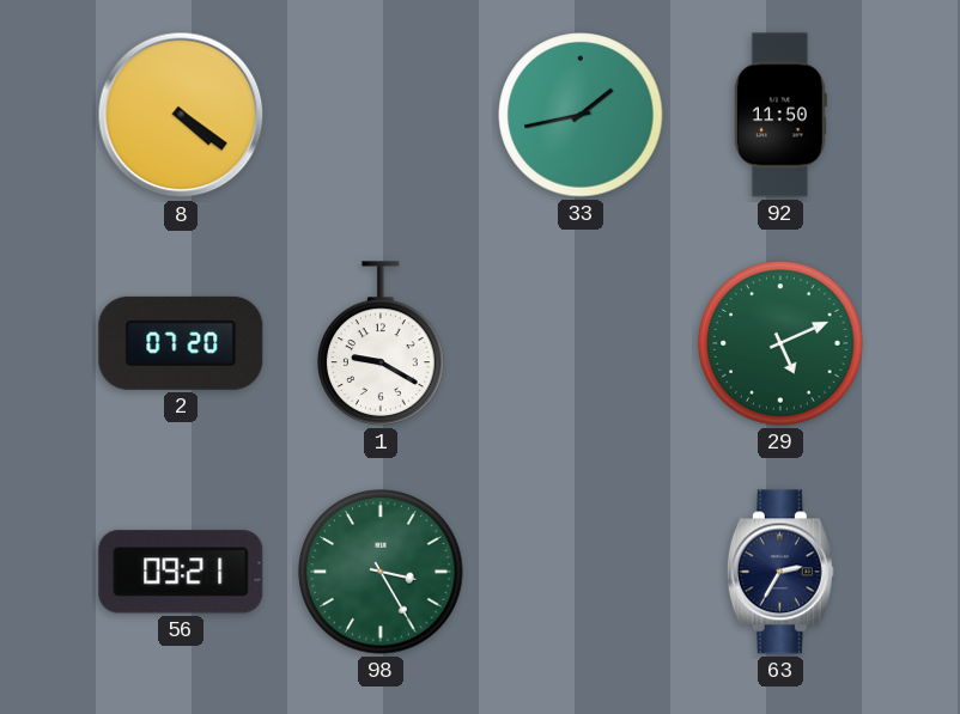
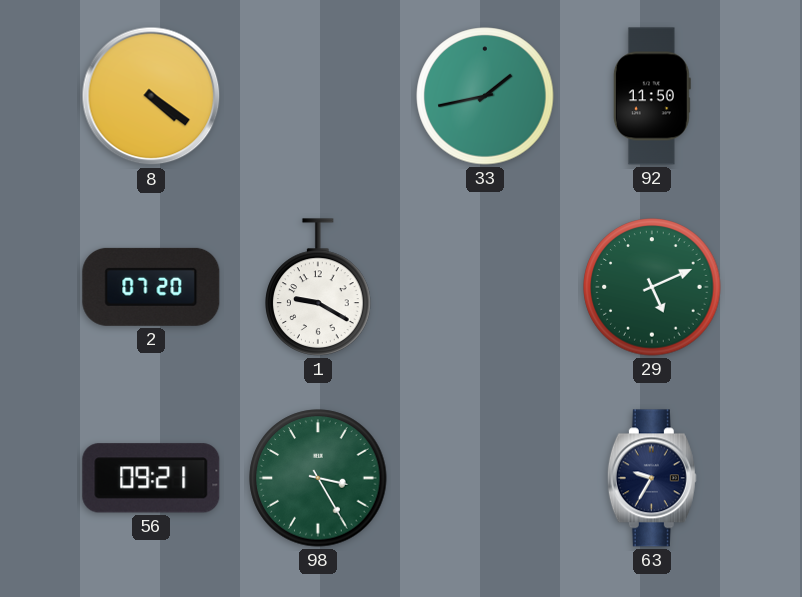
63: 2:35 -> 9:35
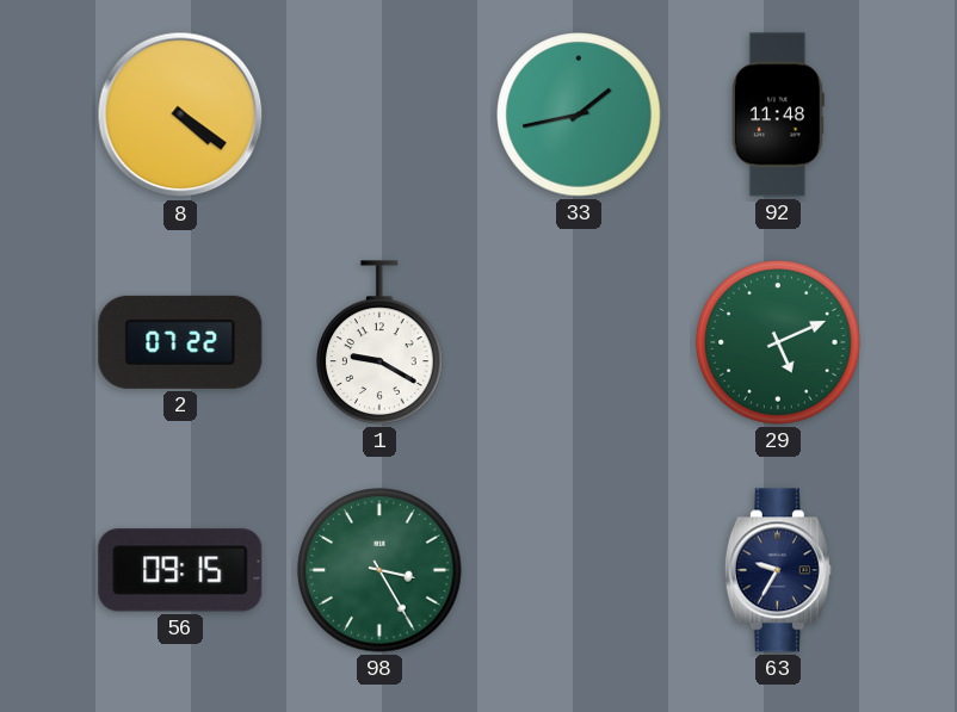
92: 11:50 -> 11:48
2: 07:20 -> 07:22
56: 09:21 -> 09:15
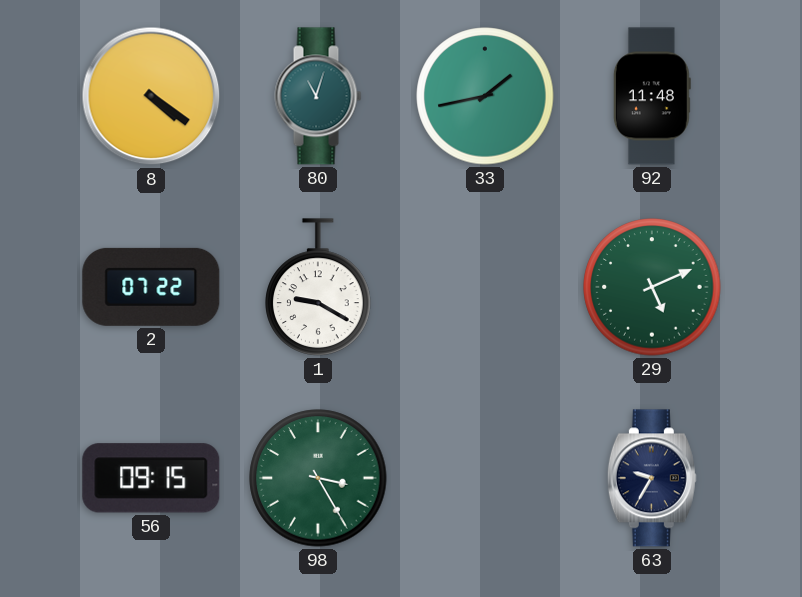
80: none -> 11:03
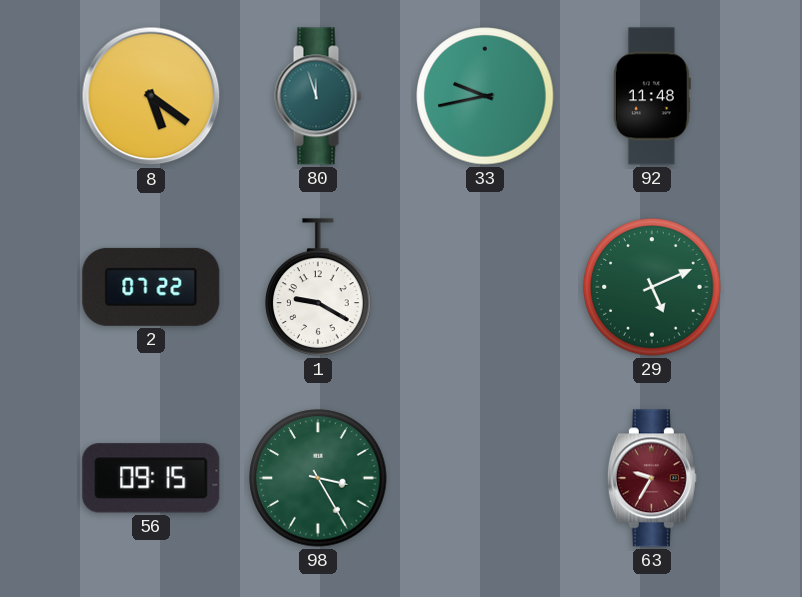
8: 4:21 -> 5:21
80: 11:03 -> 11:57
33: 1:43 -> 9:43
63 dial: navy -> burgundy
